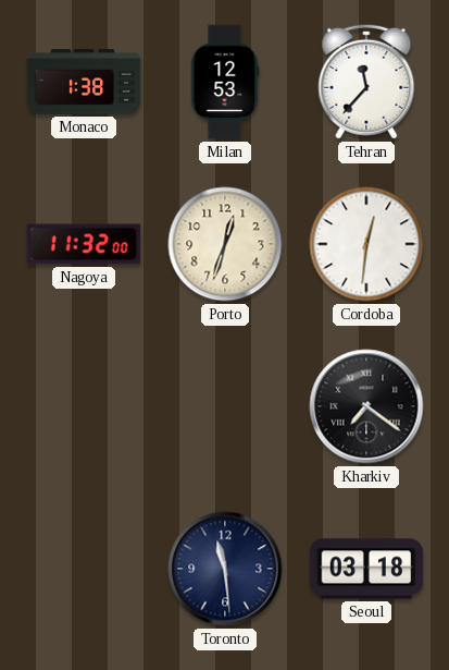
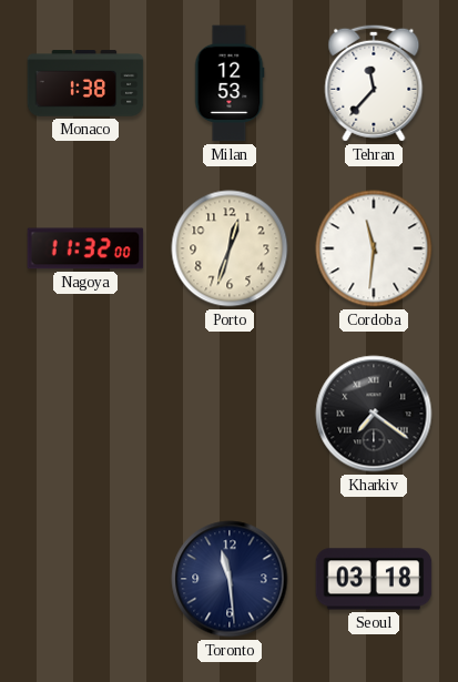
Cordoba: 12:31 -> 11:31
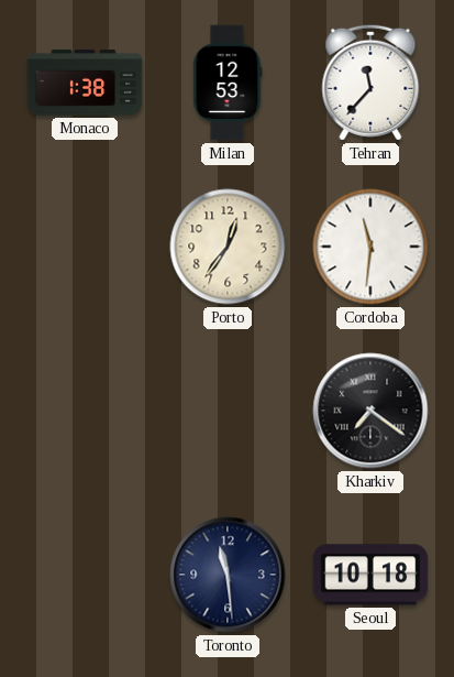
Nagoya: 11:32 -> none
Porto: 12:33 -> 12:36
Seoul: 03:18 -> 10:18
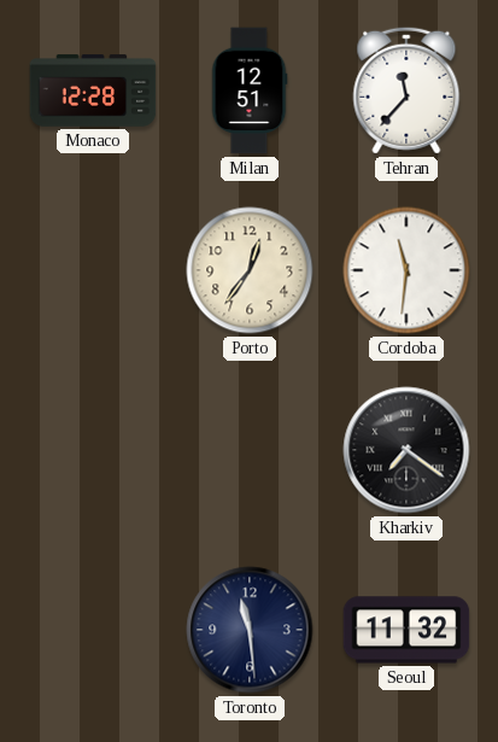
Monaco: 1:38 -> 12:28
Milan: 12:53 -> 12:51
Seoul: 10:18 -> 11:32
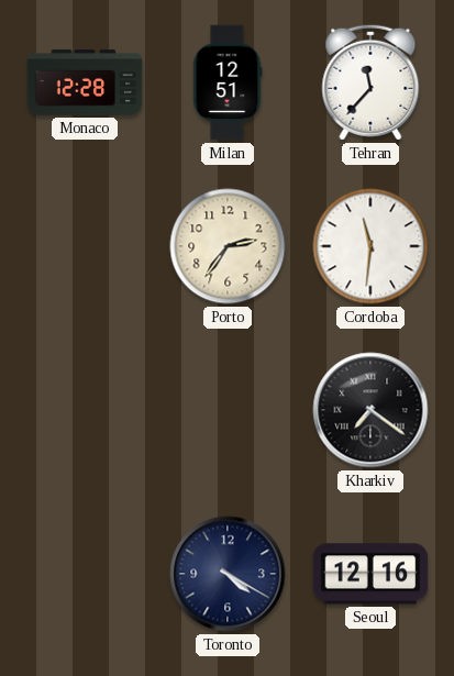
Porto: 12:36 -> 2:36
Toronto: 11:29 -> 4:20
Seoul: 11:32 -> 12:16
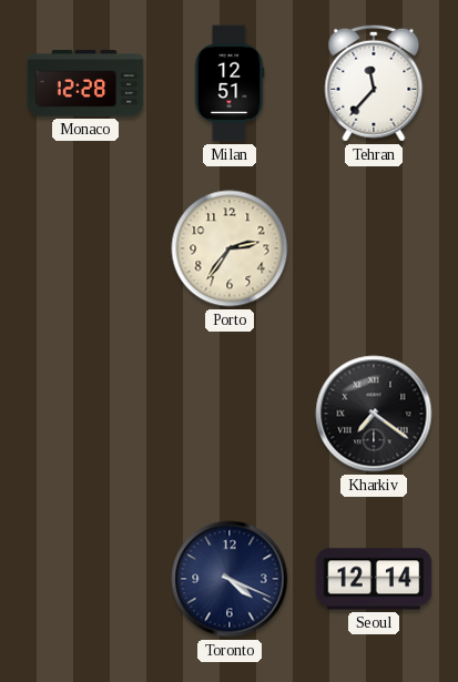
Cordoba: 11:31 -> none
Toronto: 4:20 -> 4:19
Seoul: 12:16 -> 12:14
